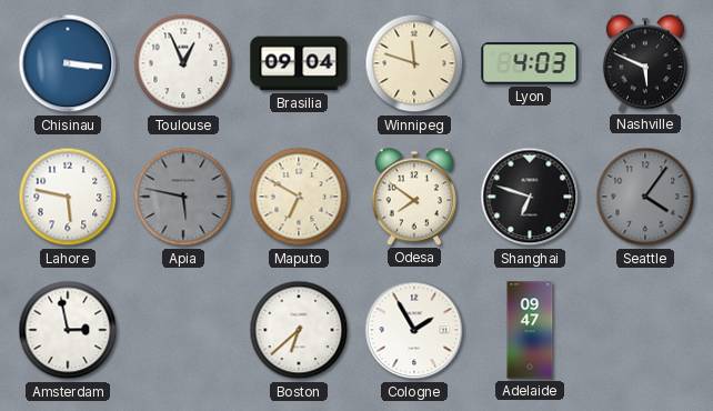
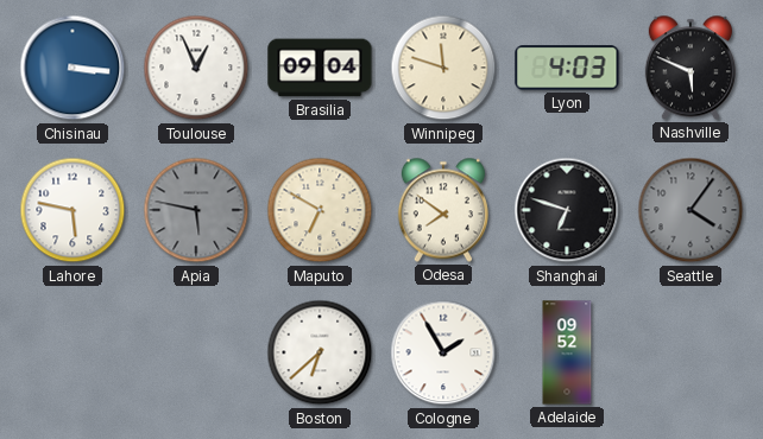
Amsterdam: 2:58 -> none
Adelaide: 09:47 -> 09:52
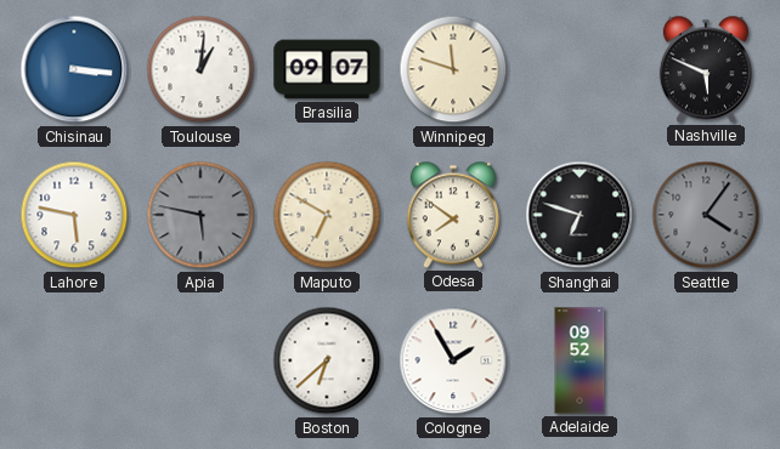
Toulouse: 12:56 -> 1:01
Brasilia: 09:04 -> 09:07
Lyon: 4:03 -> none
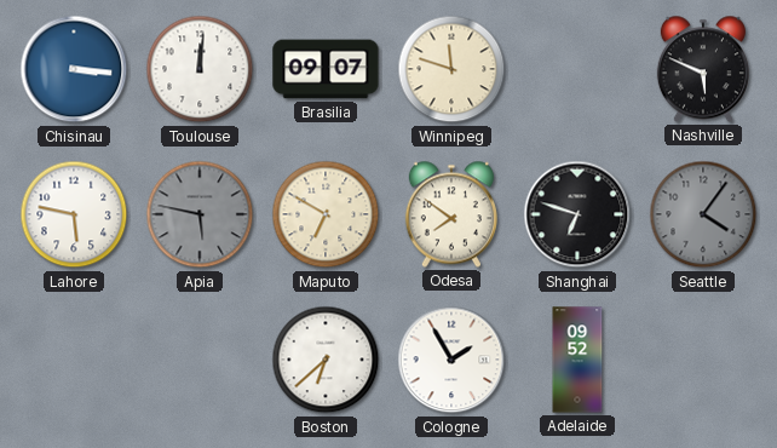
Toulouse: 1:01 -> 12:01
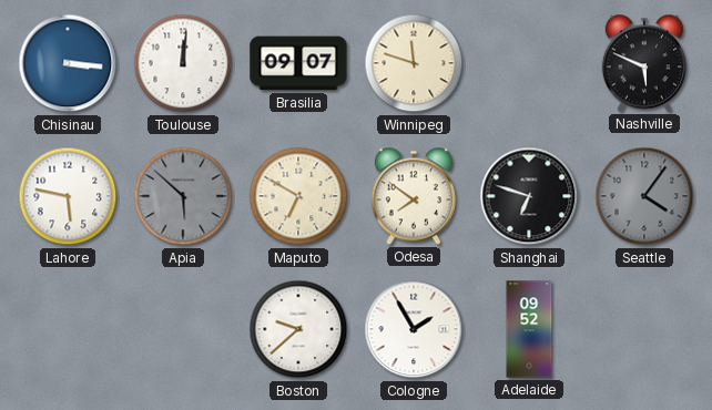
Apia: 5:47 -> 5:52
Boston: 6:38 -> 9:38
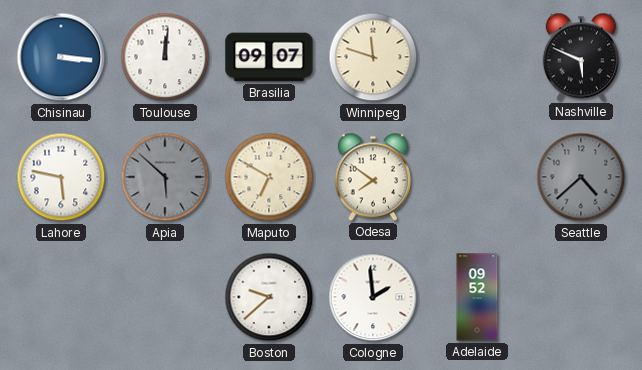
Shanghai: 6:48 -> none
Seattle: 4:06 -> 4:38
Cologne: 1:55 -> 1:59
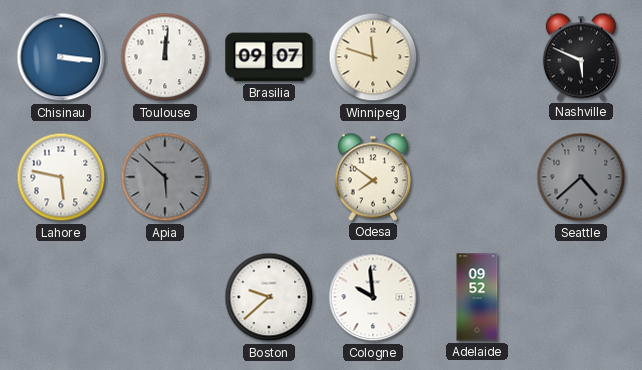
Maputo: 6:50 -> none
Cologne: 1:59 -> 9:59
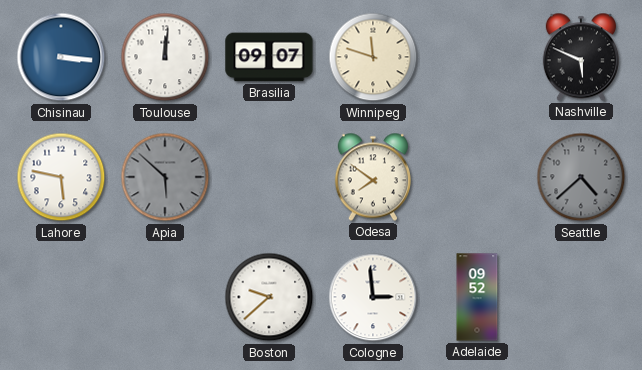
Cologne: 9:59 -> 2:59
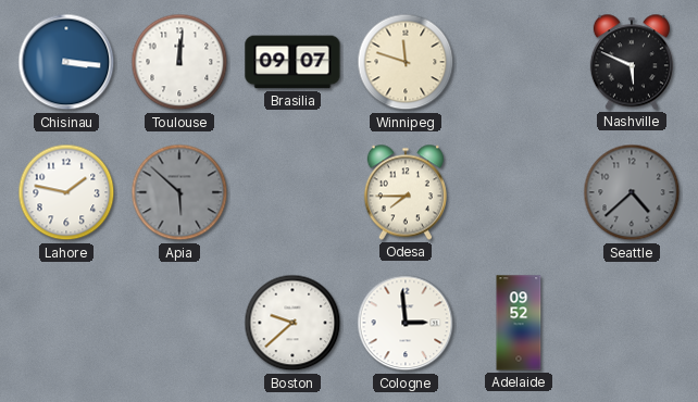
Lahore: 5:47 -> 1:47
Odesa: 7:51 -> 7:45
